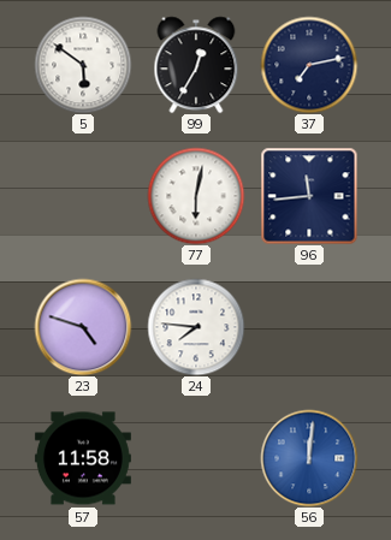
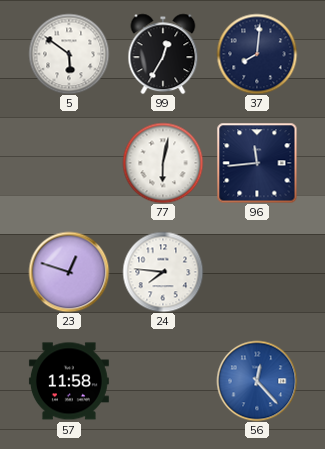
37: 7:13 -> 8:01
23: 4:48 -> 12:48
56: 12:01 -> 12:23
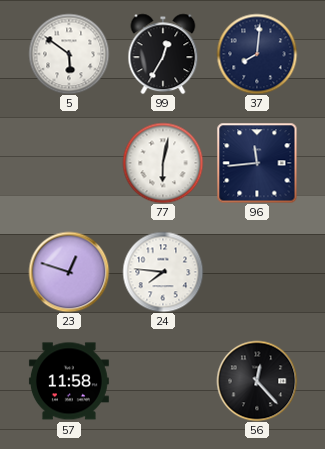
56 dial: blue -> black
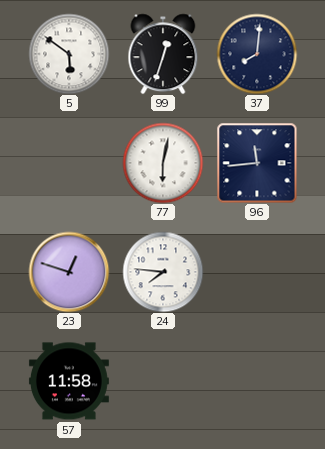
99: 12:35 -> 12:33
56: 12:23 -> none
